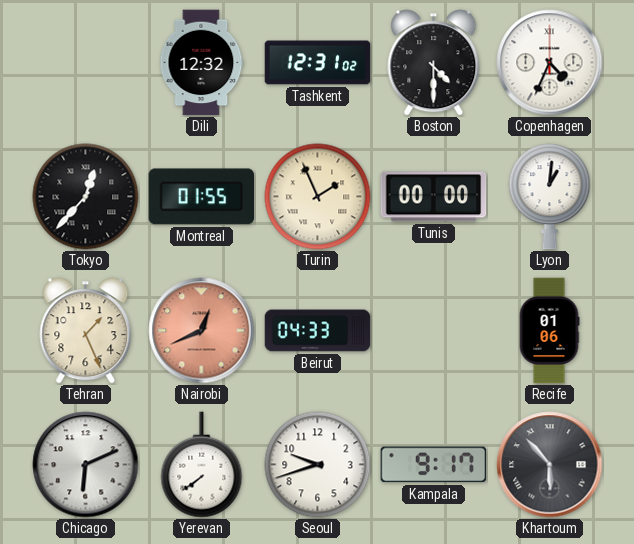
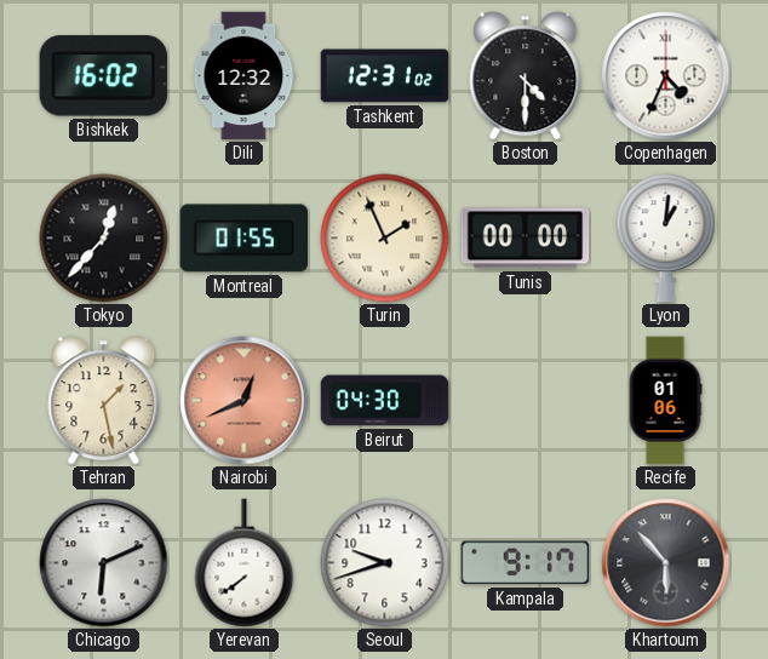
Bishkek: none -> 16:02
Tehran: 1:26 -> 1:28
Beirut: 04:33 -> 04:30
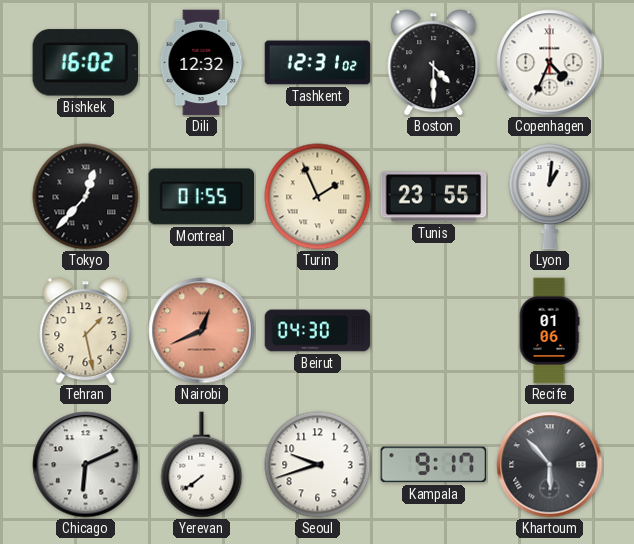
Tunis: 00:00 -> 23:55
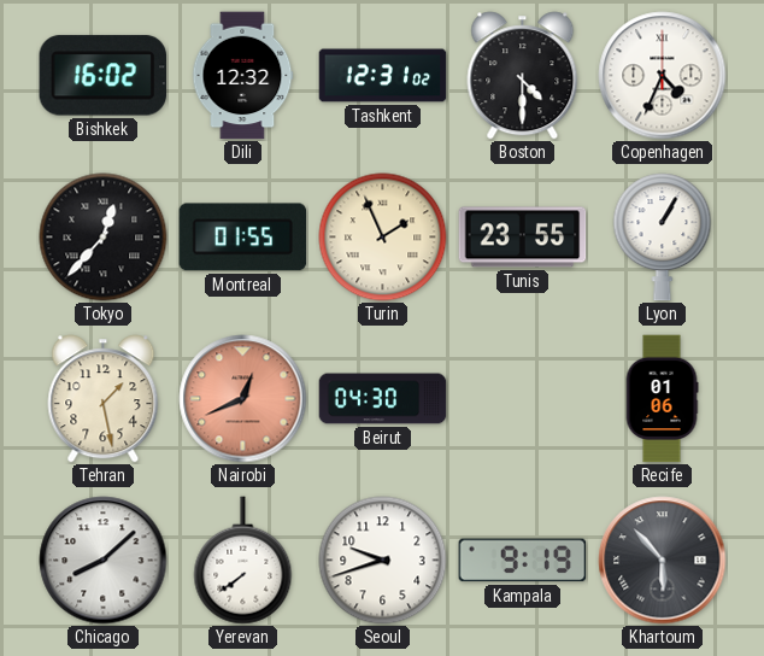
Lyon: 1:01 -> 1:05
Chicago: 6:11 -> 8:08
Kampala: 9:17 -> 9:19
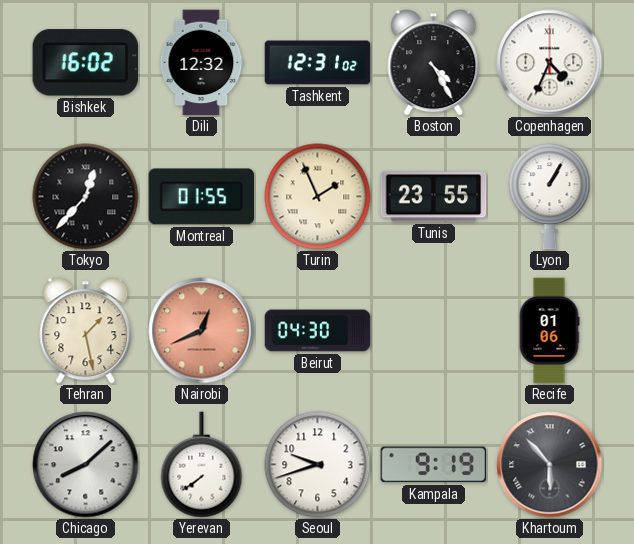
Boston: 4:30 -> 4:25
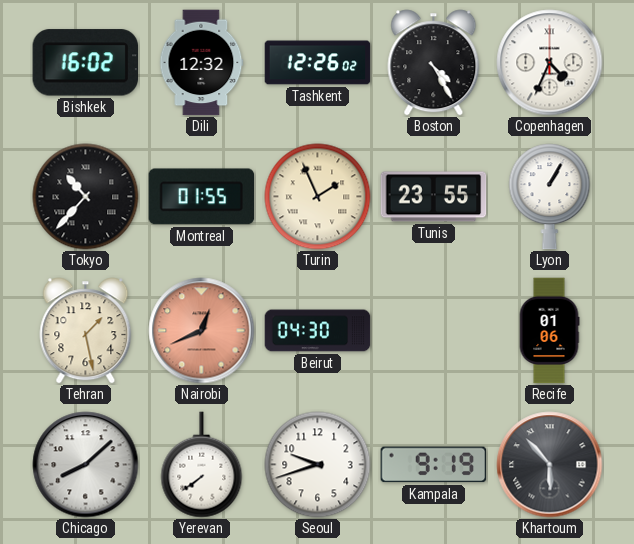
Tashkent: 12:31 -> 12:26
Tokyo: 12:37 -> 10:37
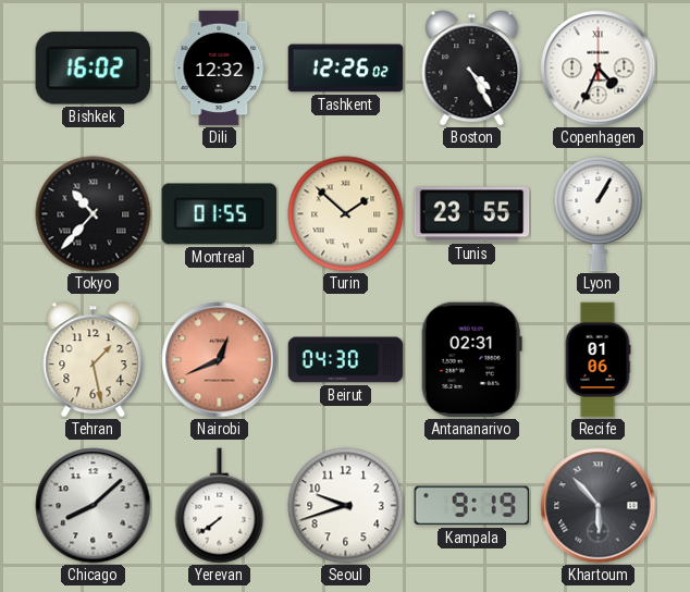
Turin: 1:56 -> 1:52
Antananarivo: none -> 02:31
